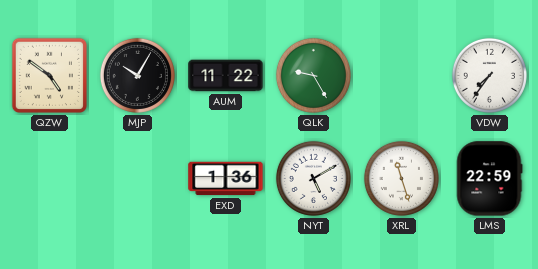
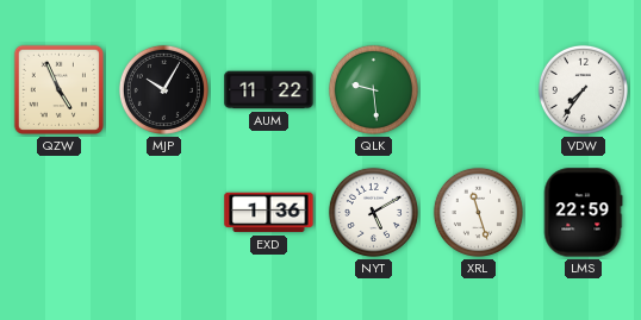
QZW: 4:51 -> 4:56
QLK: 9:25 -> 9:29
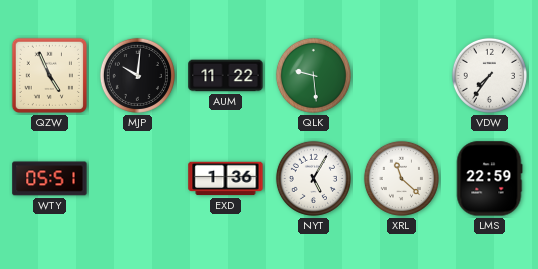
MJP: 10:05 -> 10:01
WTY: none -> 05:51
NYT: 5:10 -> 5:05
XRL: 11:27 -> 11:22
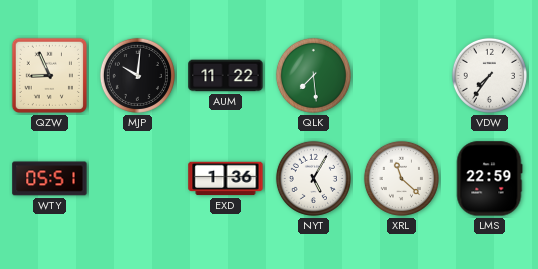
QZW: 4:56 -> 8:56
QLK: 9:29 -> 7:29
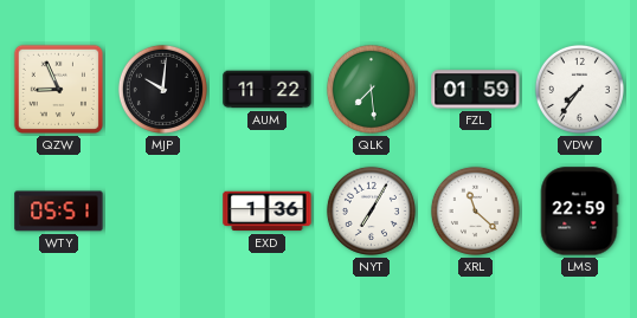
FZL: none -> 01:59
NYT: 5:05 -> 7:05
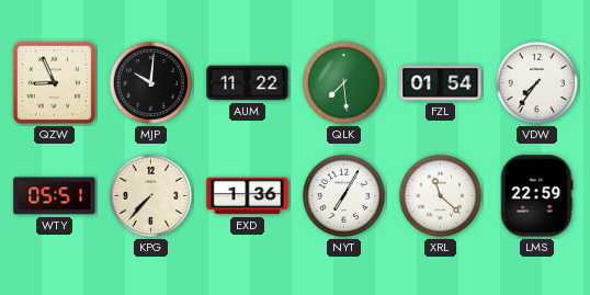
FZL: 01:59 -> 01:54
KPG: none -> 7:37
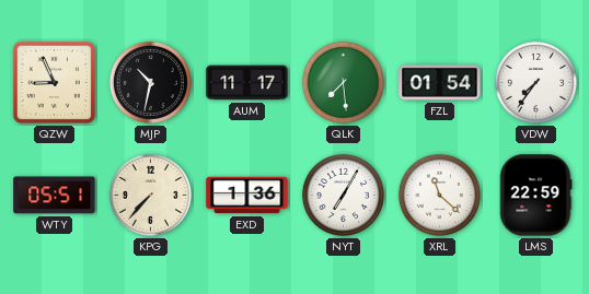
MJP: 10:01 -> 10:32
AUM: 11:22 -> 11:17
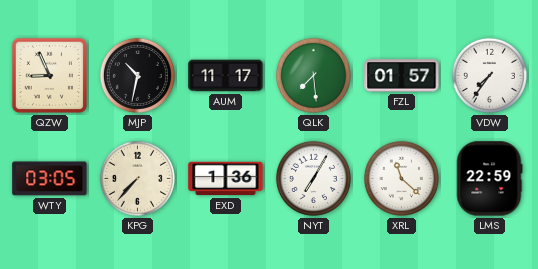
FZL: 01:54 -> 01:57
WTY: 05:51 -> 03:05
